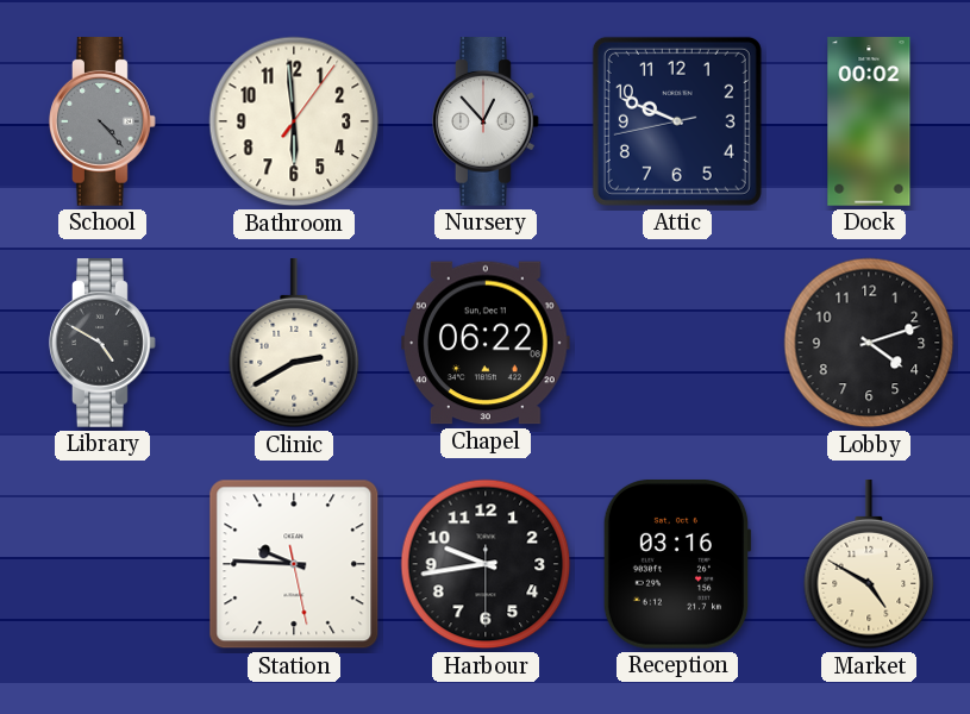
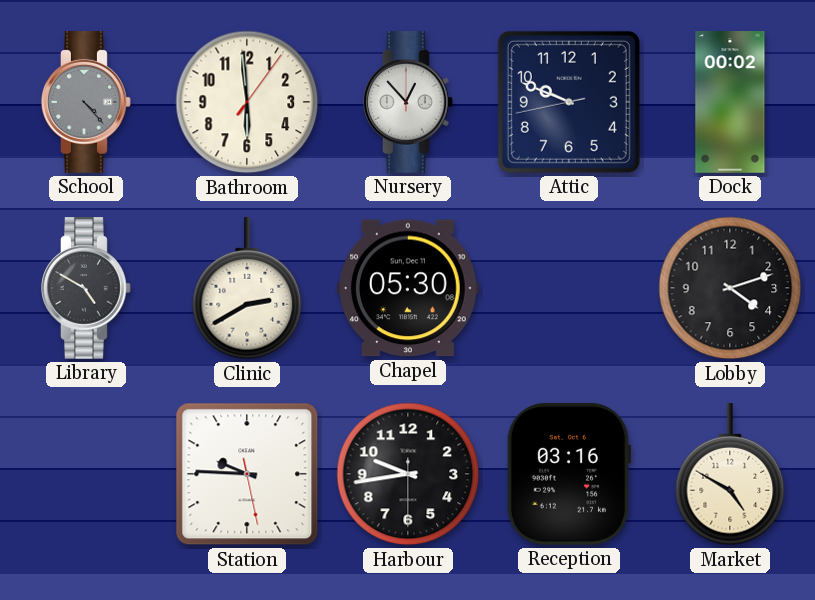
Chapel: 06:22 -> 05:30
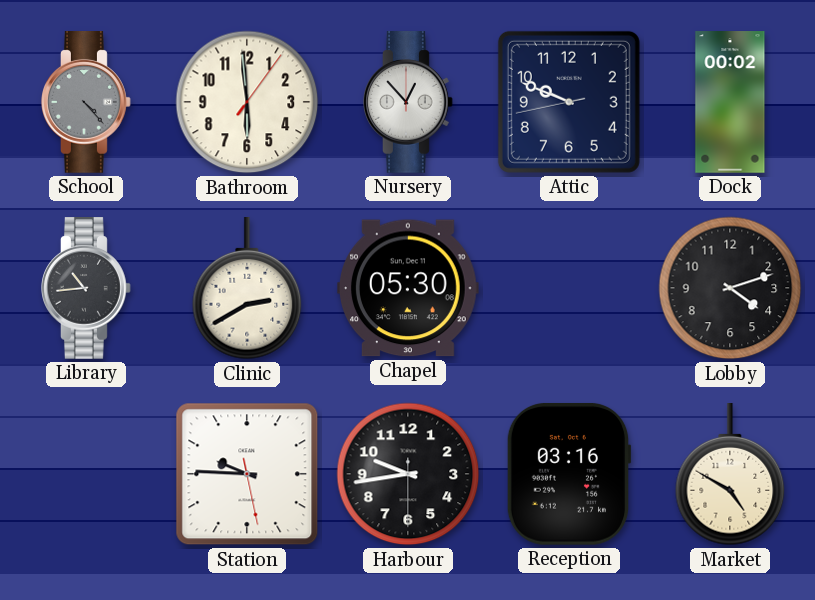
Library: 4:50 -> 10:44
